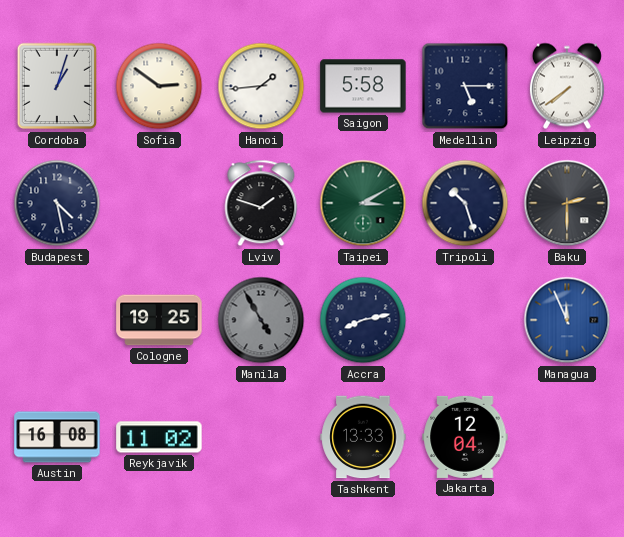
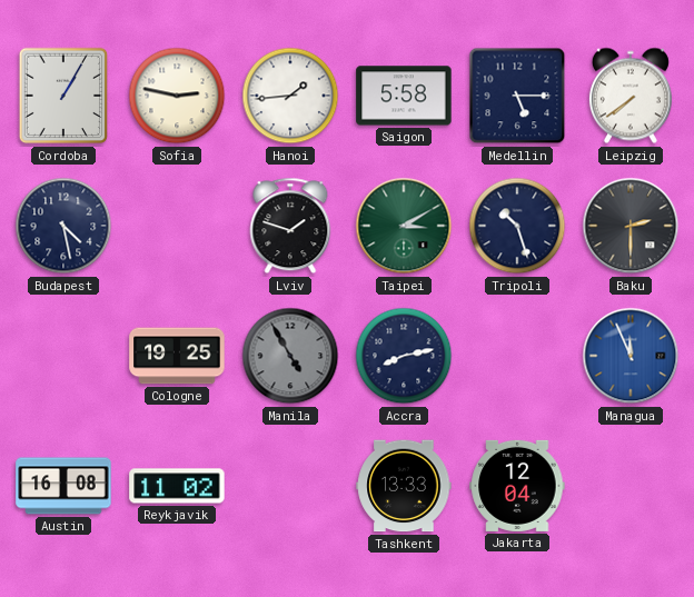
Cordoba: 1:03 -> 1:05
Sofia: 2:51 -> 2:47
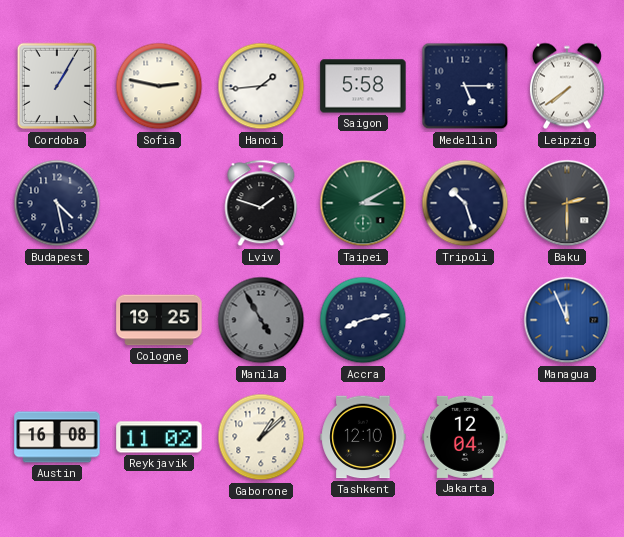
Gaborone: none -> 1:08
Tashkent: 13:33 -> 12:10
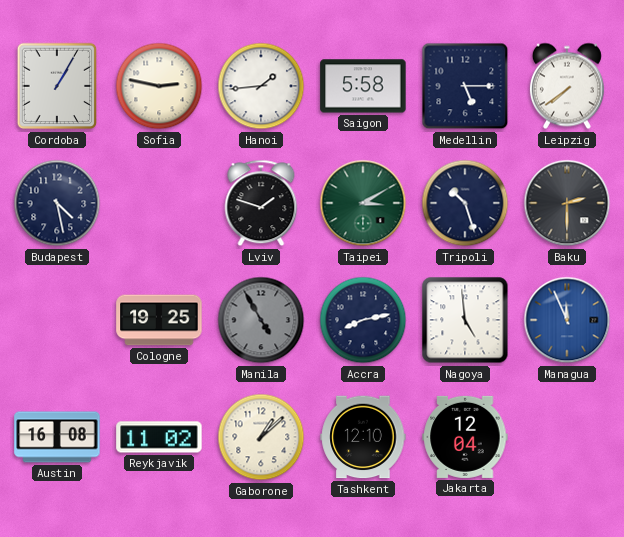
Nagoya: none -> 4:59
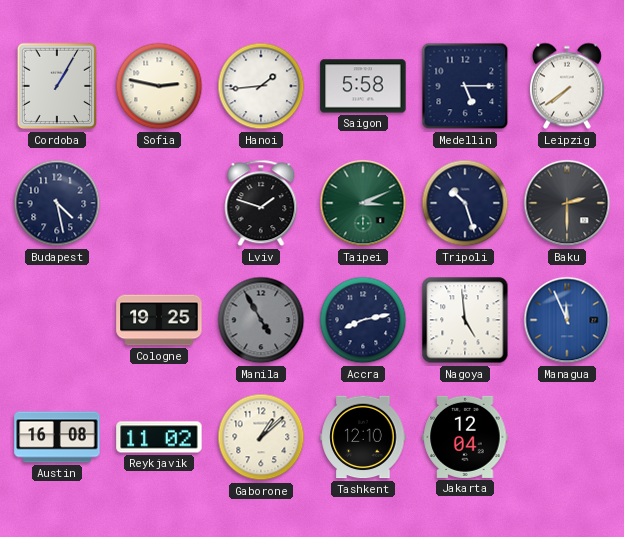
Taipei: 3:10 -> 3:11
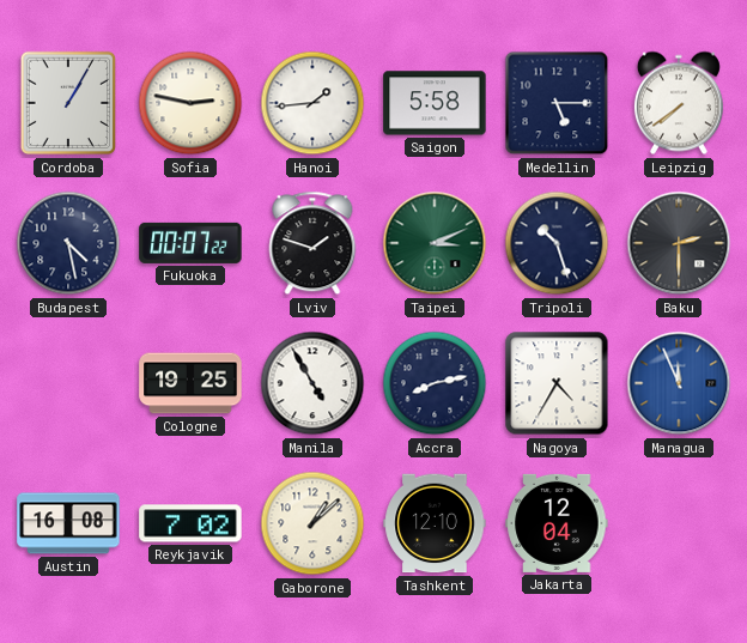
Fukuoka: none -> 00:07
Manila dial: grey -> white
Nagoya: 4:59 -> 4:35
Reykjavik: 11:02 -> 7:02
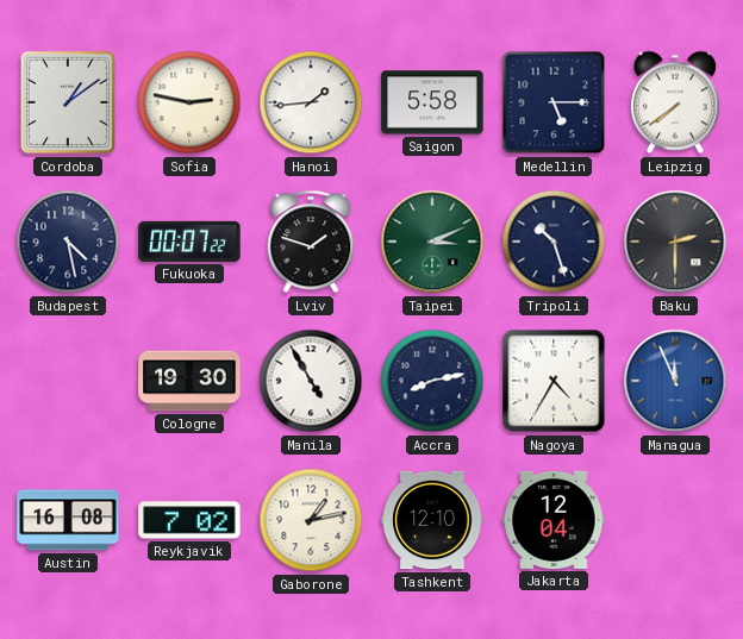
Cordoba: 1:05 -> 1:09
Cologne: 19:25 -> 19:30
Gaborone: 1:08 -> 1:13
